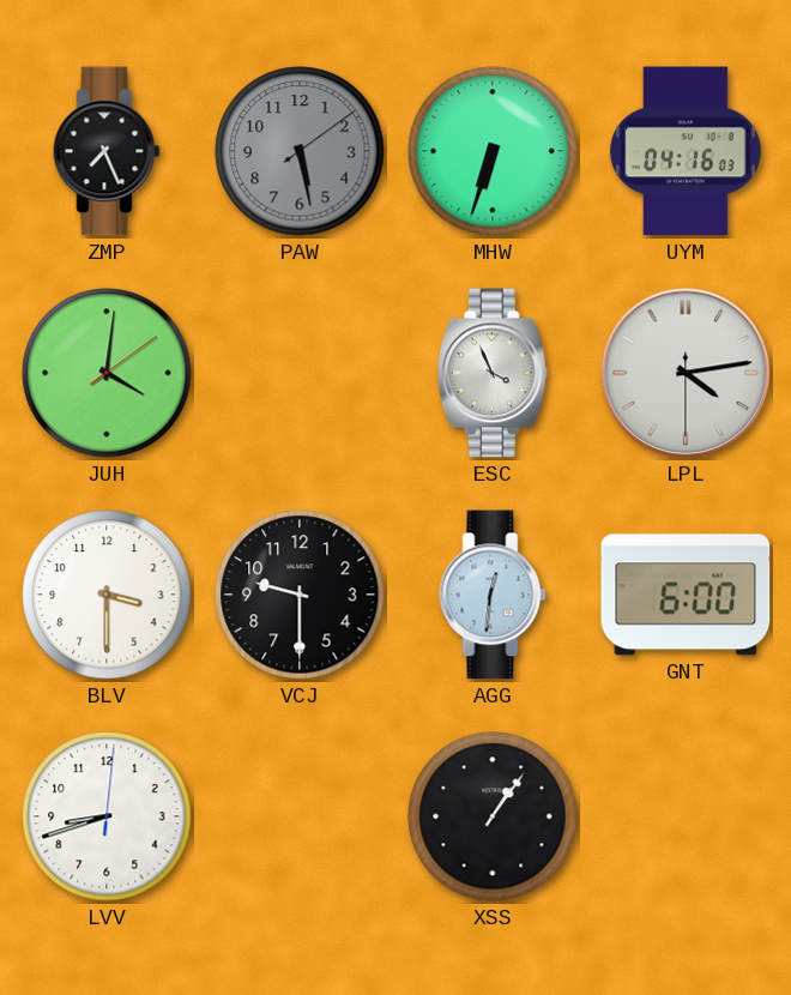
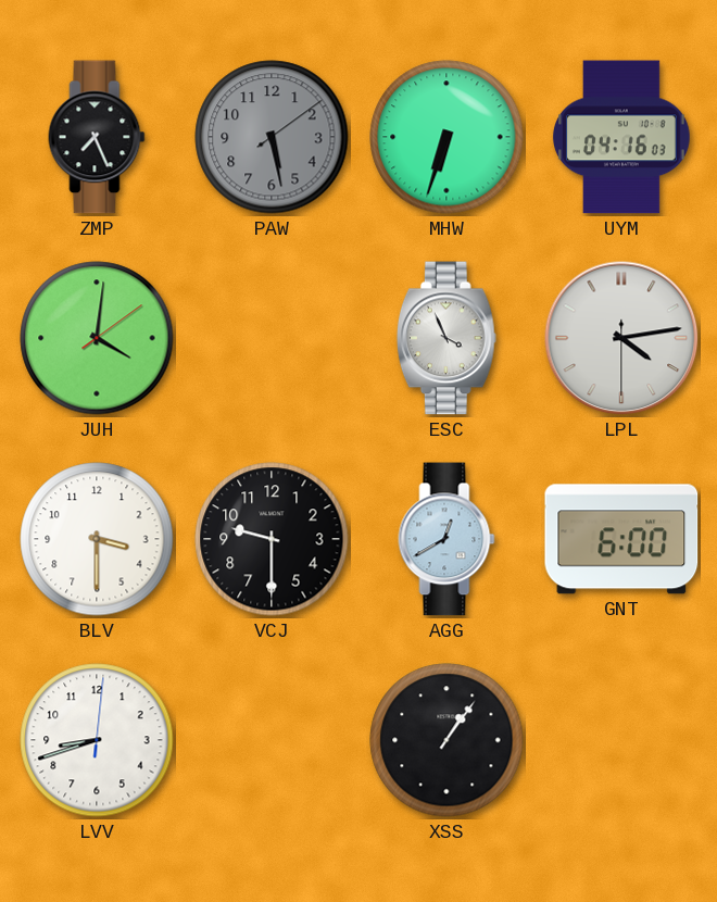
AGG: 12:31 -> 12:40
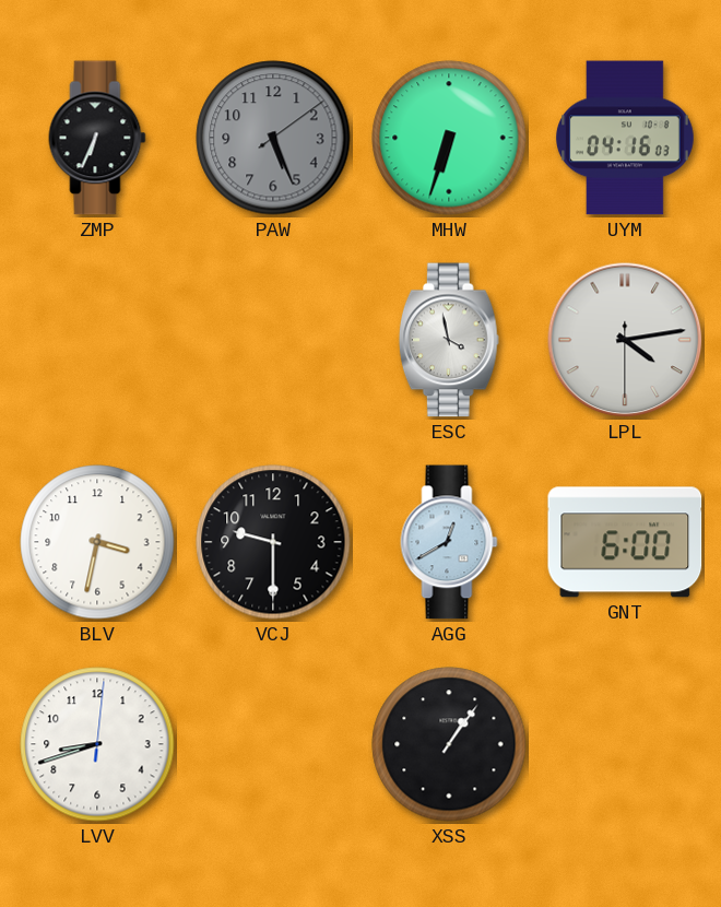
ZMP: 7:26 -> 6:34
PAW: 5:28 -> 5:26
JUH: 4:01 -> none
ESC: 3:56 -> 3:58
BLV: 3:30 -> 3:32
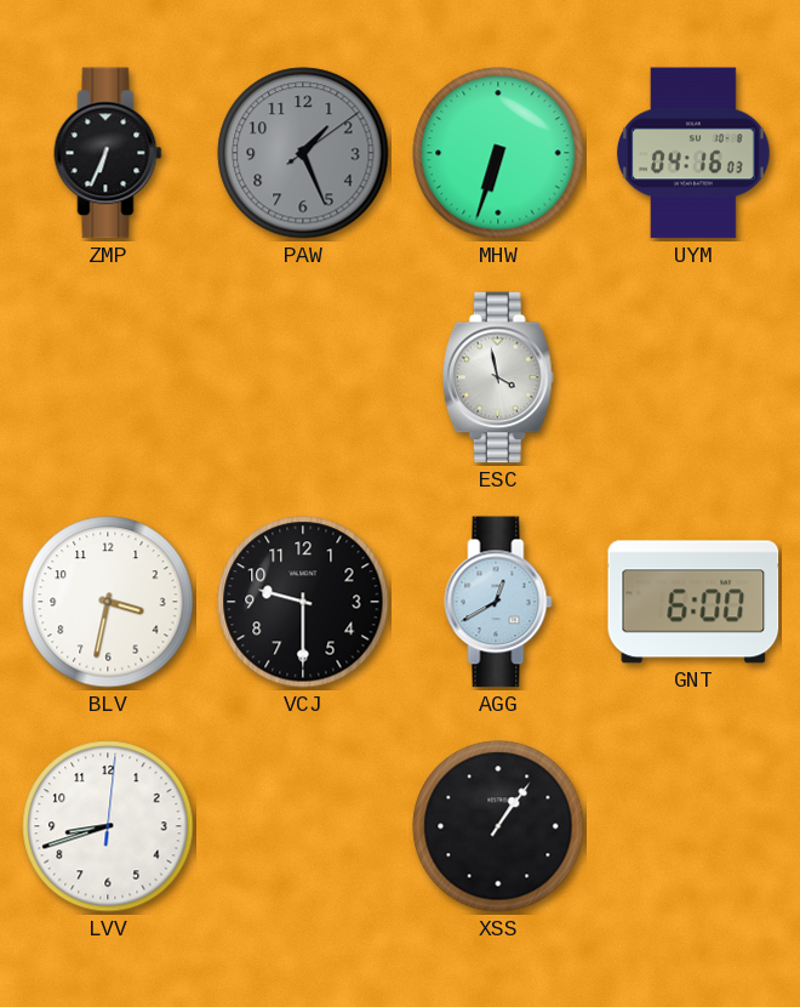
PAW: 5:26 -> 1:26
LPL: 4:13 -> none
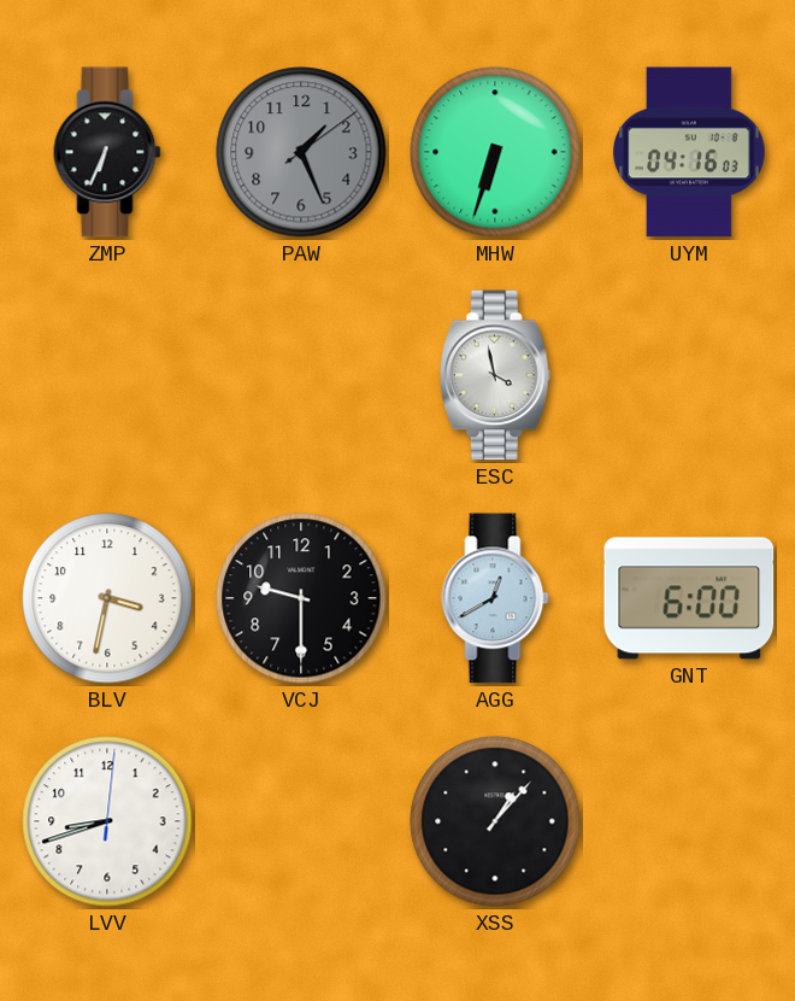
XSS: 1:06 -> 1:07
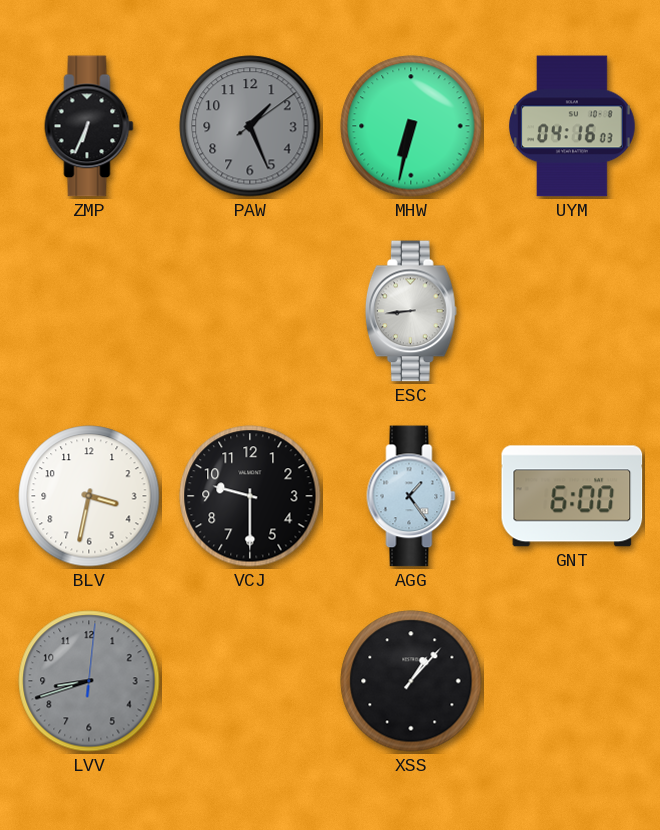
MHW: 6:33 -> 6:32
ESC: 3:58 -> 8:44
AGG: 12:40 -> 1:24
LVV dial: white -> grey
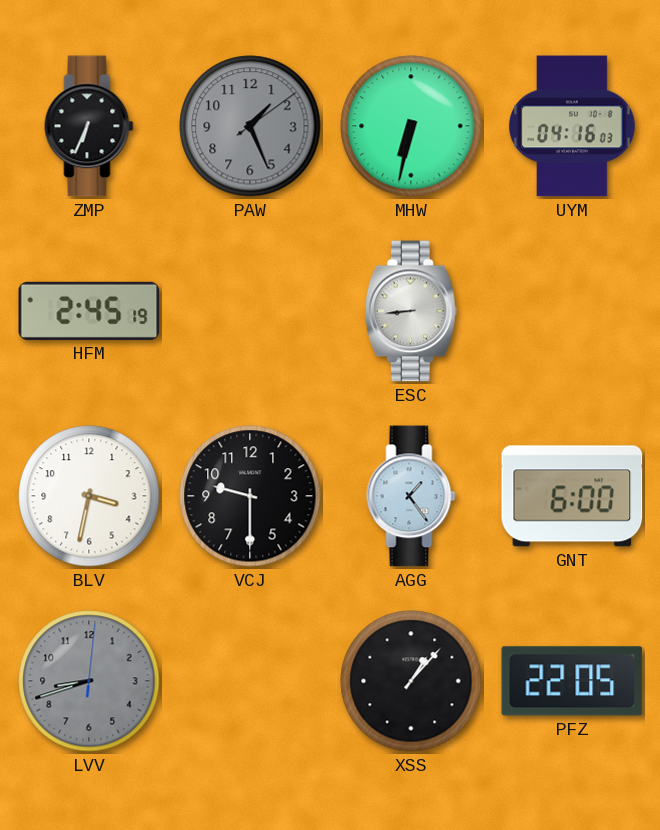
HFM: none -> 2:45
PFZ: none -> 22:05
